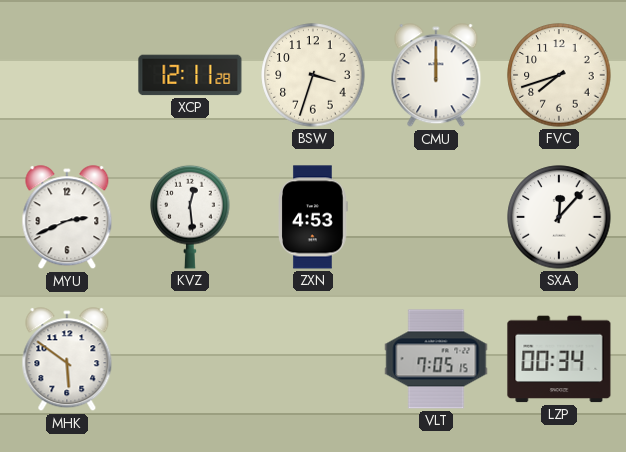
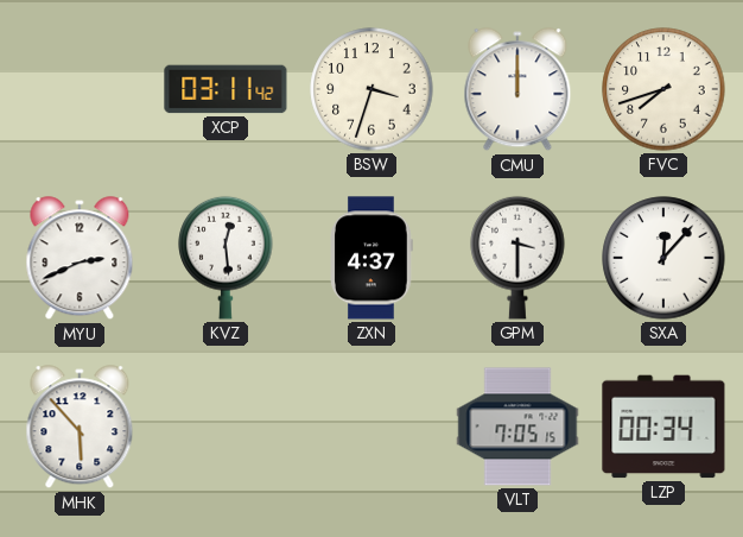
XCP: 12:11 -> 03:11
ZXN: 4:53 -> 4:37
GPM: none -> 3:30
MHK: 5:51 -> 5:53
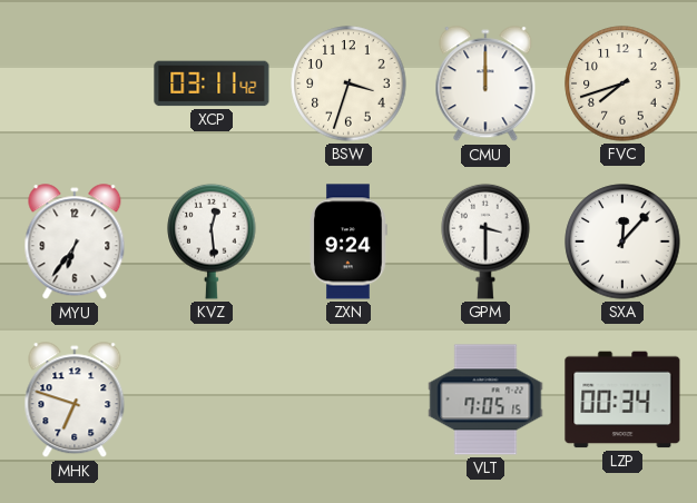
MYU: 2:41 -> 6:36
ZXN: 4:37 -> 9:24
MHK: 5:53 -> 6:48
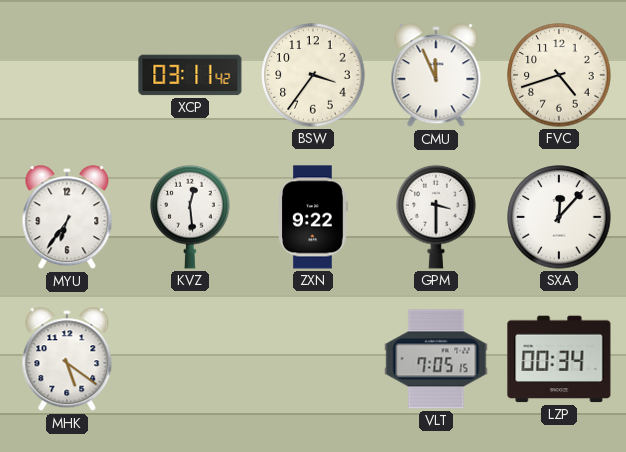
BSW: 3:33 -> 3:36
CMU: 12:00 -> 11:56
FVC: 7:42 -> 4:42
ZXN: 9:24 -> 9:22
MHK: 6:48 -> 5:21
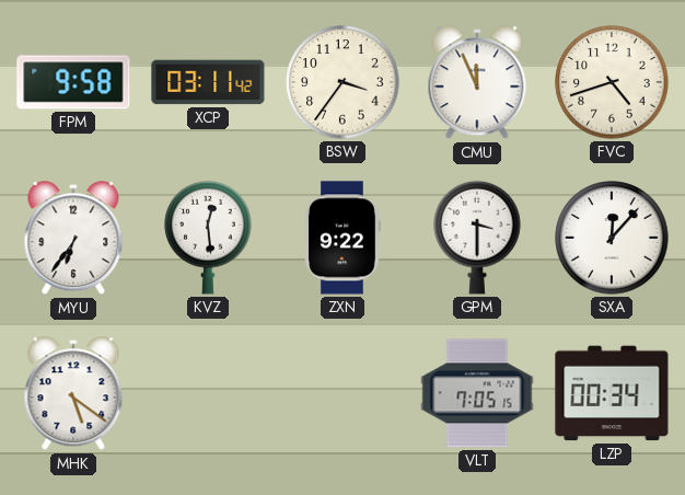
FPM: none -> 9:58
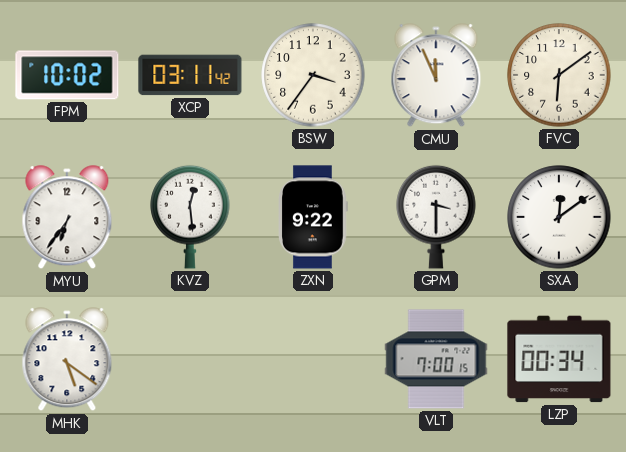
FPM: 9:58 -> 10:02
FVC: 4:42 -> 6:09
SXA: 12:07 -> 12:09
VLT: 7:05 -> 7:00
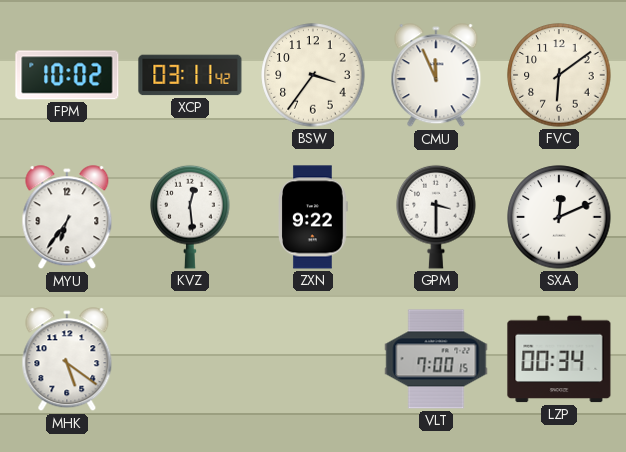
SXA: 12:09 -> 12:11
